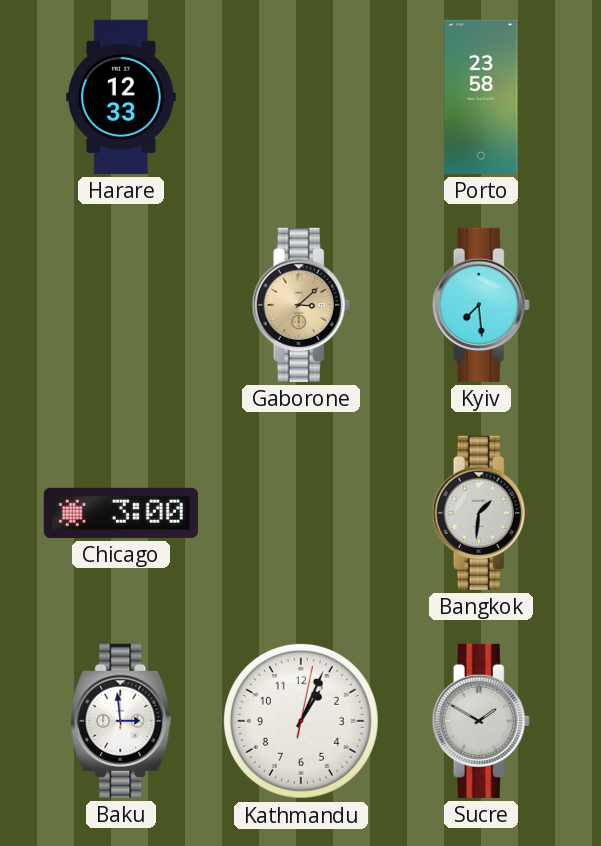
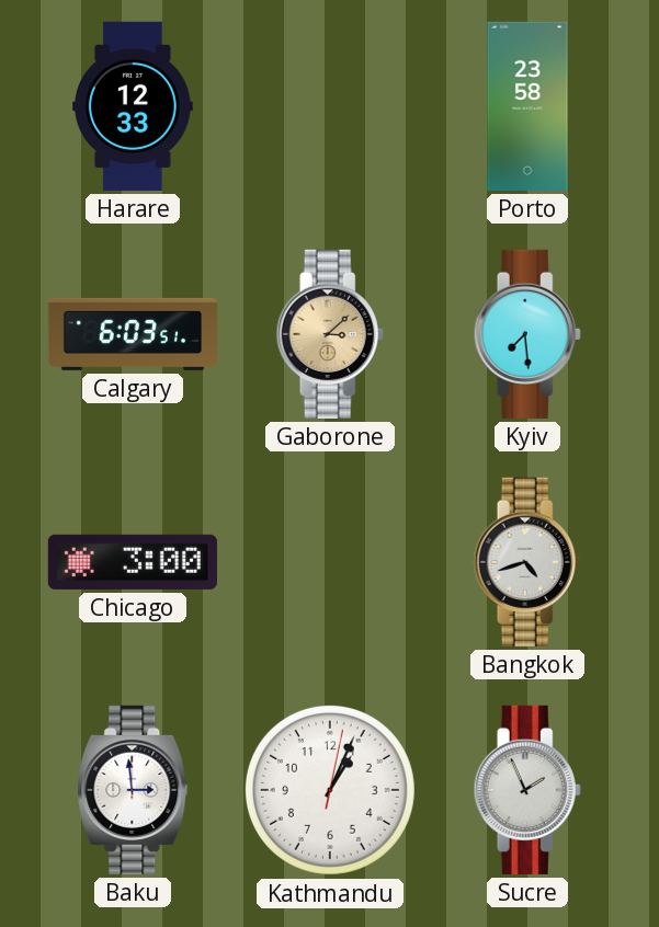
Calgary: none -> 6:03
Bangkok: 1:31 -> 4:42
Sucre: 1:50 -> 1:56
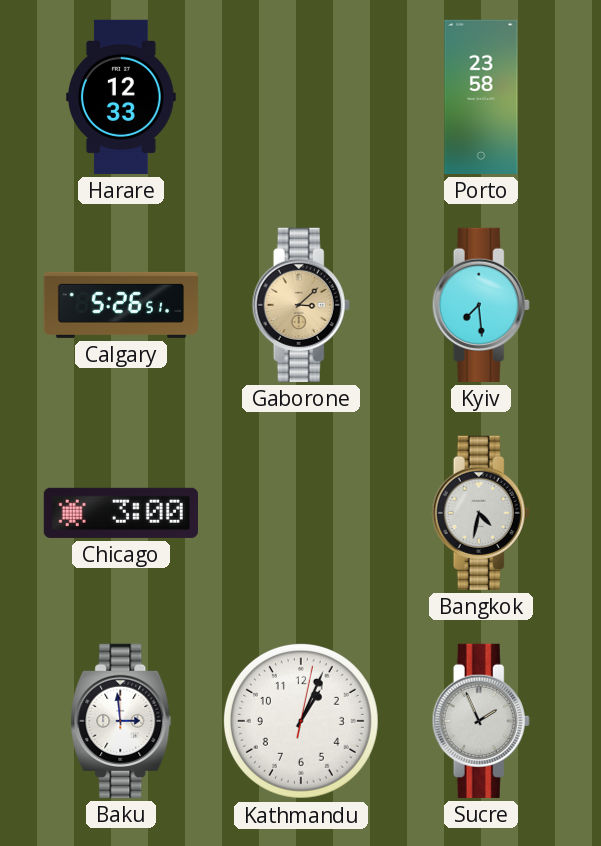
Calgary: 6:03 -> 5:26
Bangkok: 4:42 -> 4:32
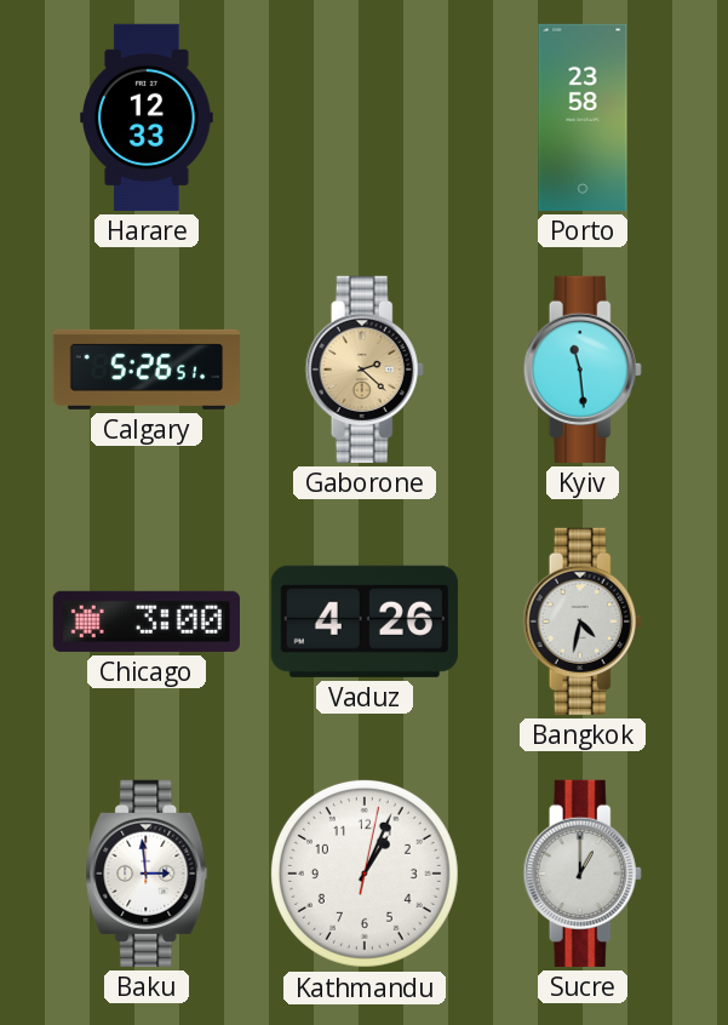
Gaborone: 3:08 -> 2:22
Kyiv: 7:29 -> 11:29
Vaduz: none -> 4:26
Sucre: 1:56 -> 1:00
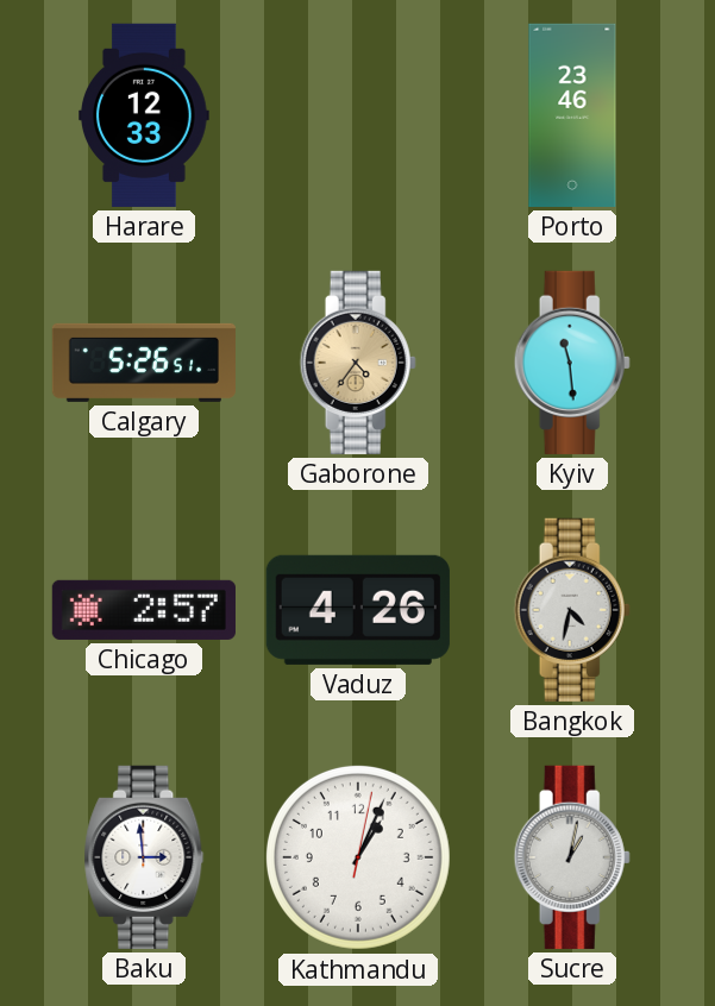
Porto: 23:58 -> 23:46
Gaborone: 2:22 -> 4:36
Chicago: 3:00 -> 2:57
Sucre: 1:00 -> 1:02
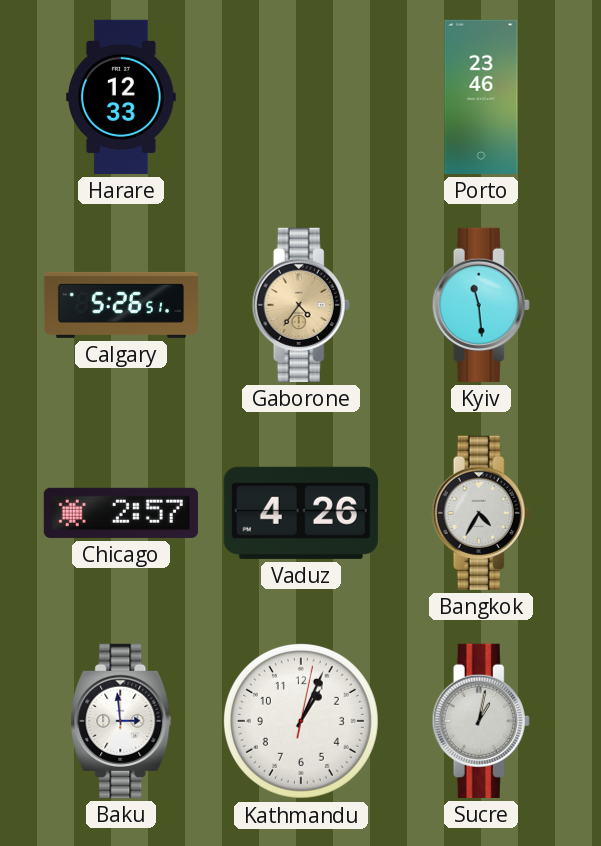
Bangkok: 4:32 -> 4:35
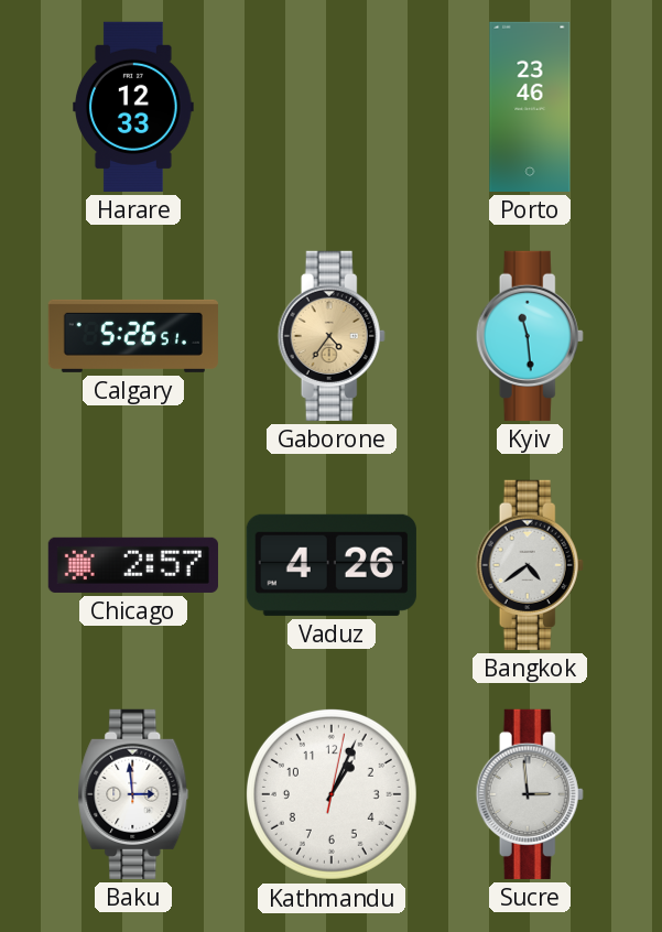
Bangkok: 4:35 -> 4:39
Sucre: 1:02 -> 2:59
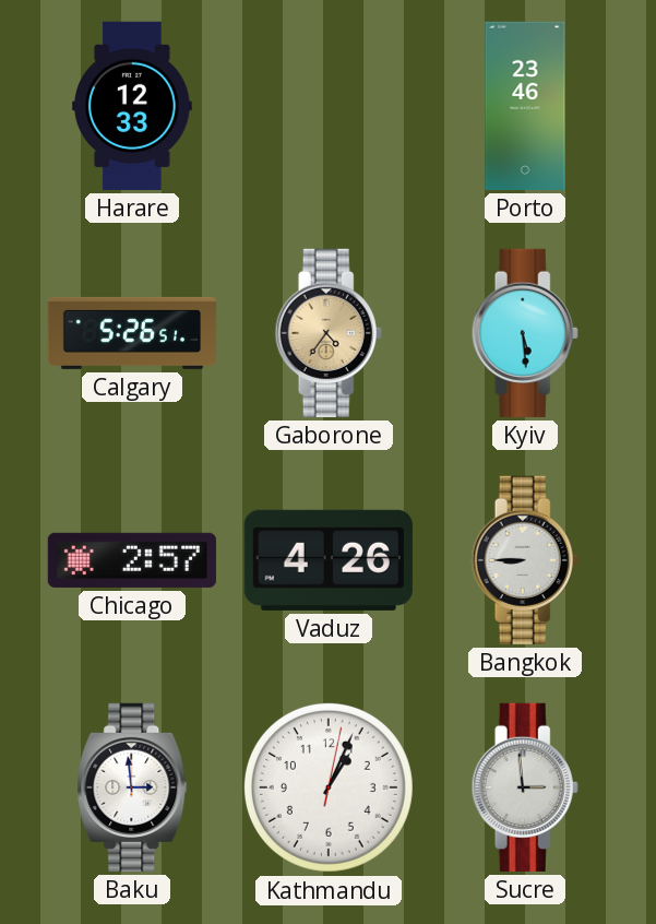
Kyiv: 11:29 -> 5:29
Bangkok: 4:39 -> 8:45
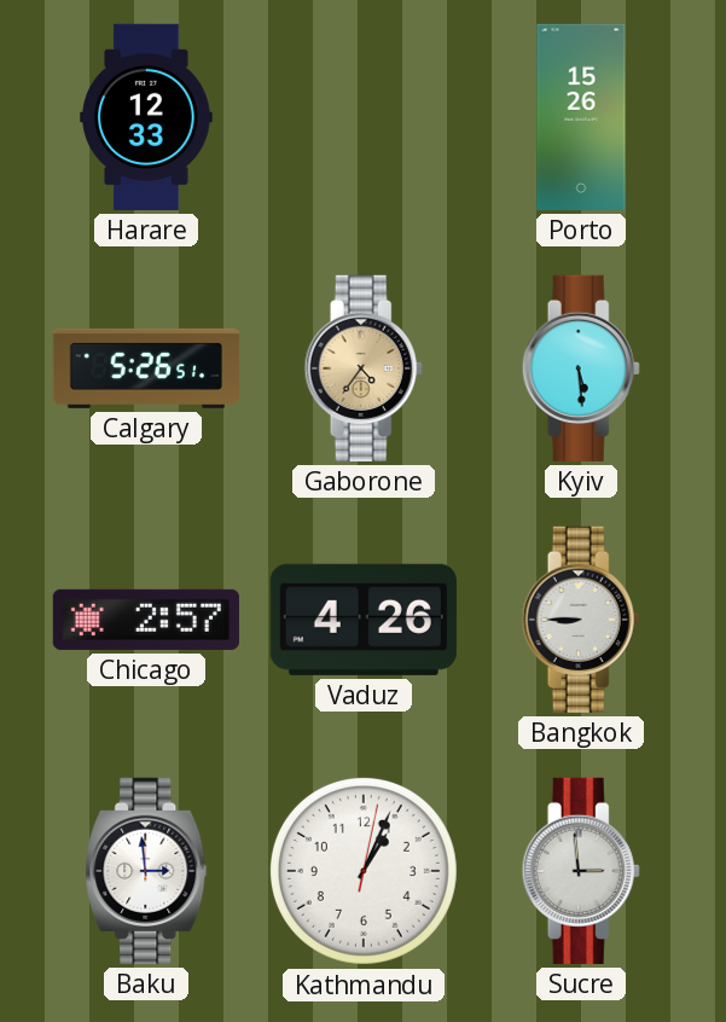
Porto: 23:46 -> 15:26
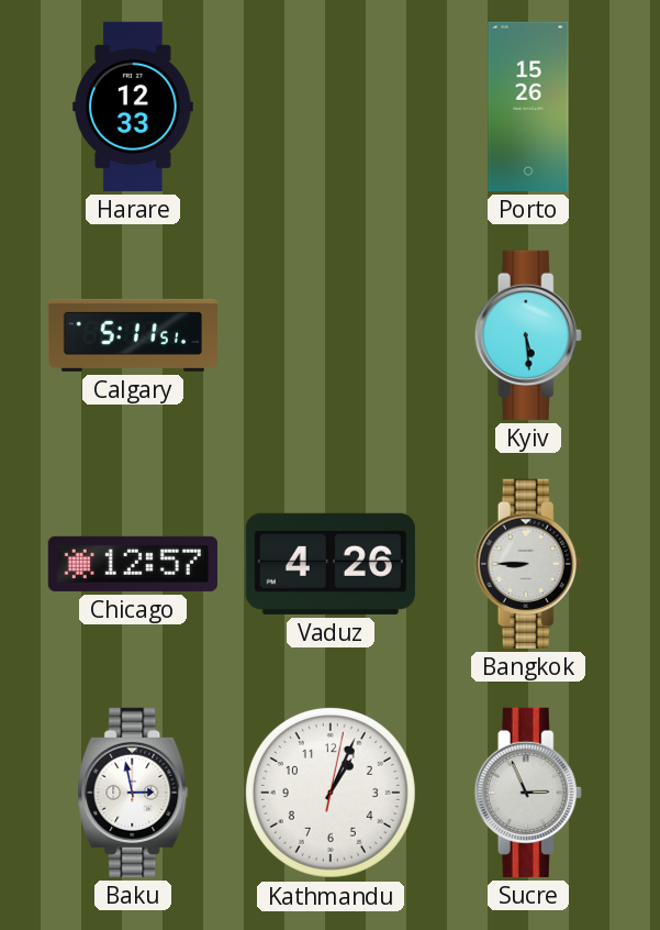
Calgary: 5:26 -> 5:11
Gaborone: 4:36 -> none
Chicago: 2:57 -> 12:57
Baku: 2:59 -> 2:58
Sucre: 2:59 -> 2:56
